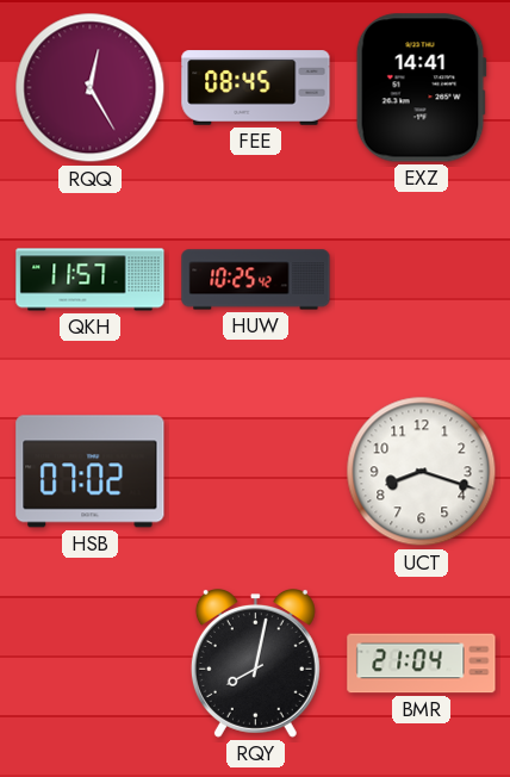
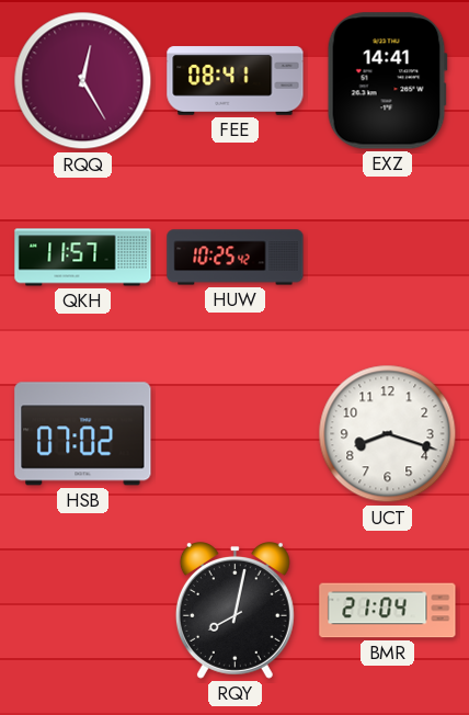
FEE: 08:45 -> 08:41
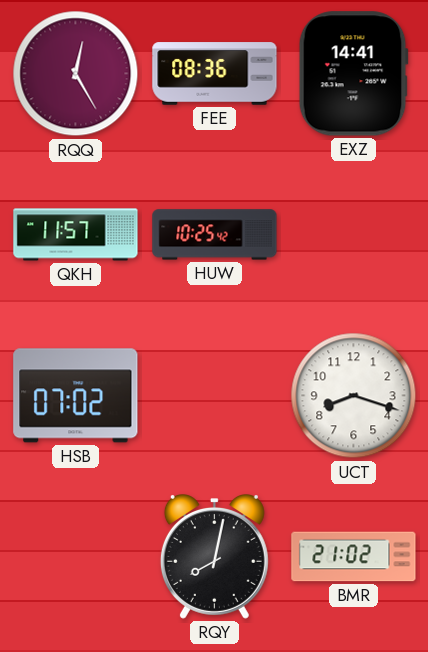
FEE: 08:41 -> 08:36
BMR: 21:04 -> 21:02
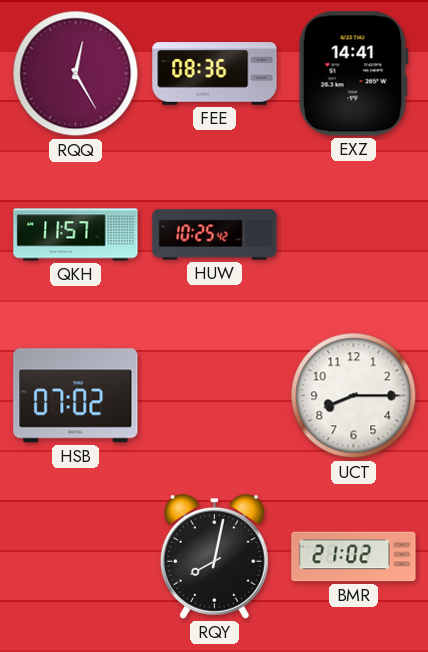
UCT: 8:18 -> 8:15
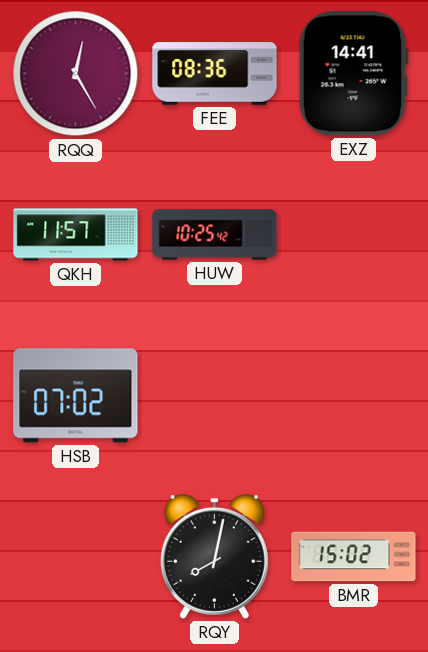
UCT: 8:15 -> none
BMR: 21:02 -> 15:02
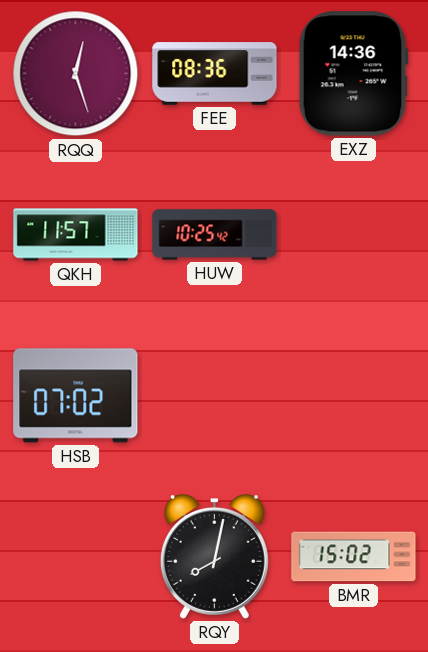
RQQ: 12:25 -> 12:27
EXZ: 14:41 -> 14:36
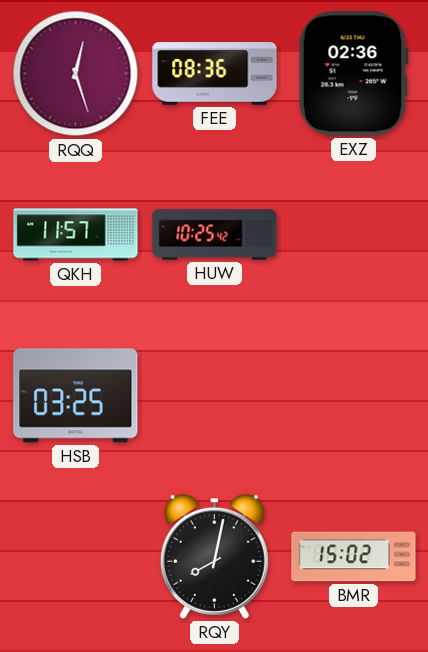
EXZ: 14:36 -> 02:36
HSB: 07:02 -> 03:25
